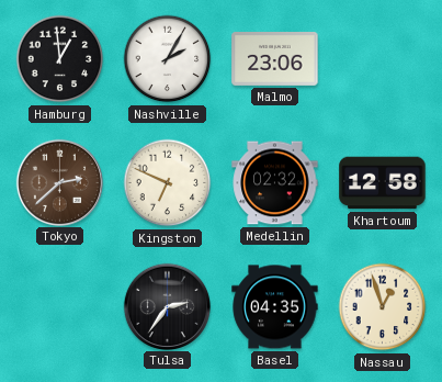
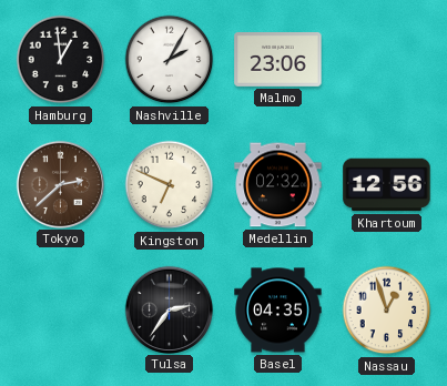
Khartoum: 12:58 -> 12:56
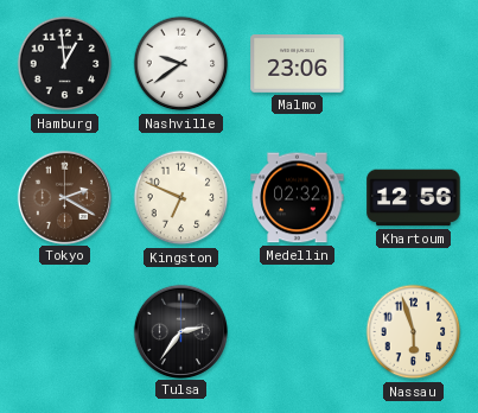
Nashville: 2:05 -> 9:39
Tokyo: 2:38 -> 2:20
Basel: 04:35 -> none
Nassau: 12:57 -> 5:57
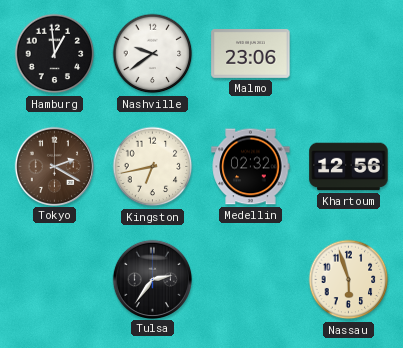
Kingston: 6:49 -> 6:43
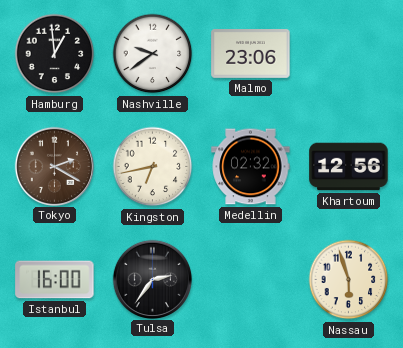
Istanbul: none -> 16:00
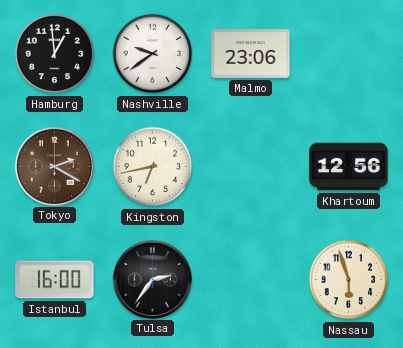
Medellin: 02:32 -> none
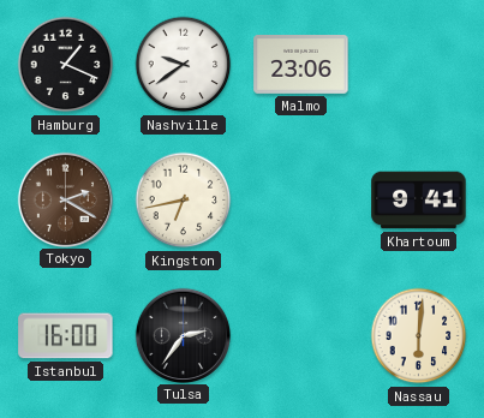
Hamburg: 12:59 -> 1:19
Khartoum: 12:56 -> 9:41
Nassau: 5:57 -> 6:01
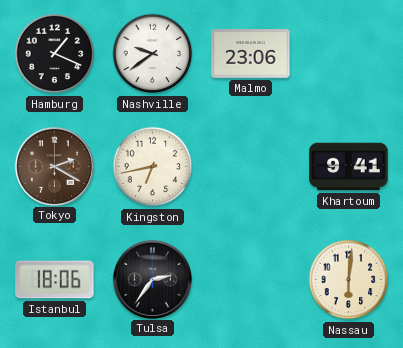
Istanbul: 16:00 -> 18:06
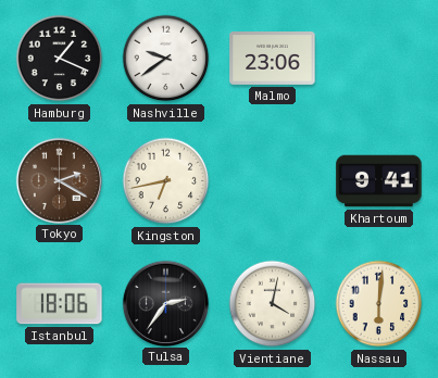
Vientiane: none -> 4:02
